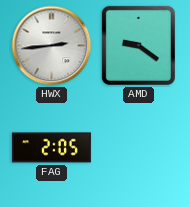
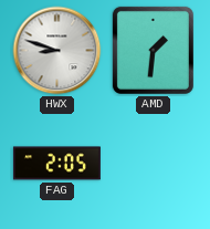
HWX: 2:44 -> 8:48
AMD: 9:21 -> 1:31
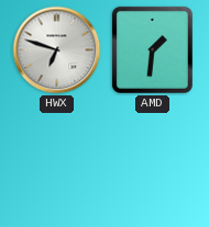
HWX: 8:48 -> 6:48
FAG: 2:05 -> none
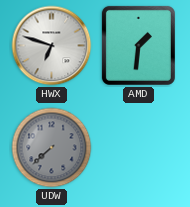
UDW: none -> 7:38
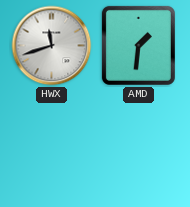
HWX: 6:48 -> 11:42
UDW: 7:38 -> none
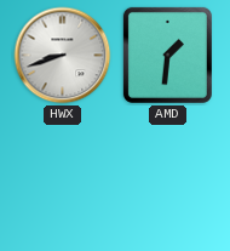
HWX: 11:42 -> 8:42
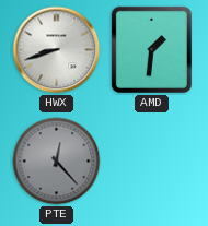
PTE: none -> 12:23
